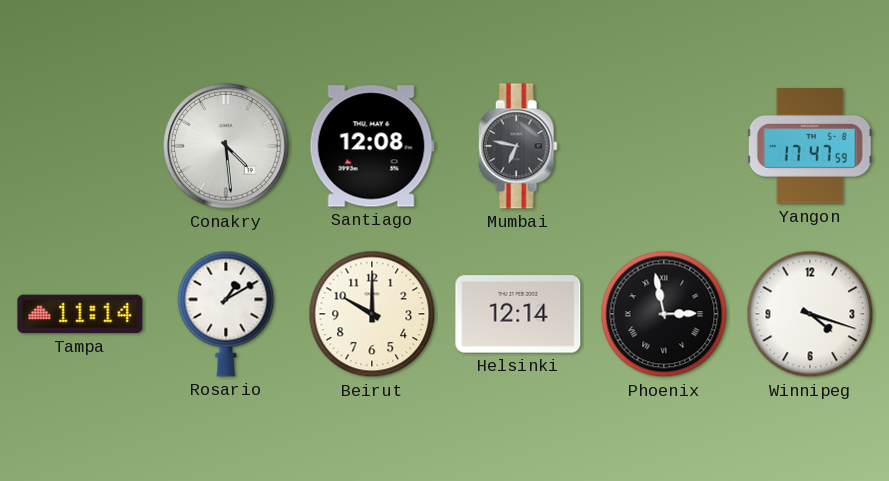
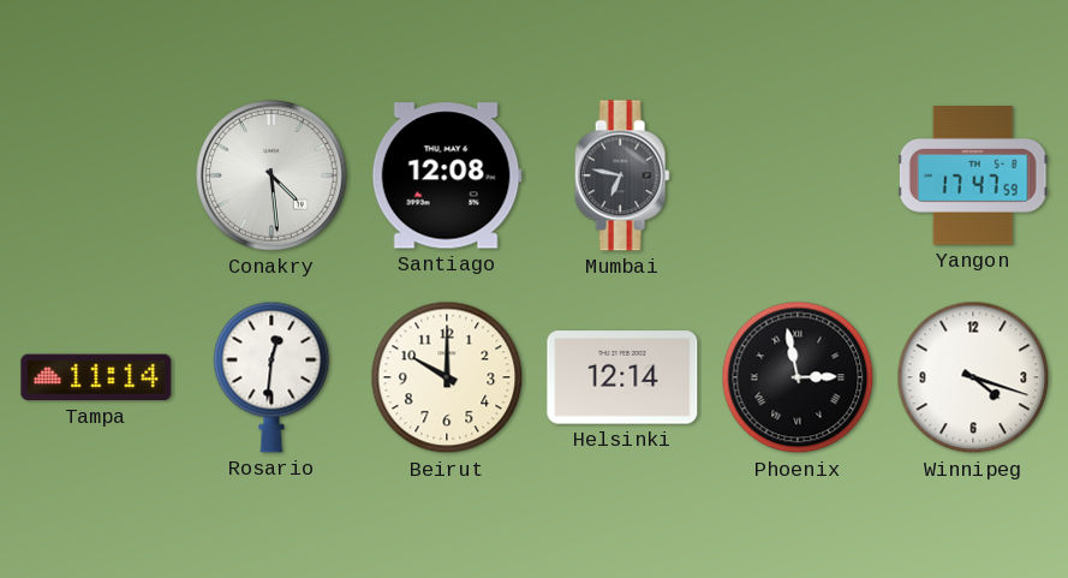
Rosario: 1:10 -> 12:31
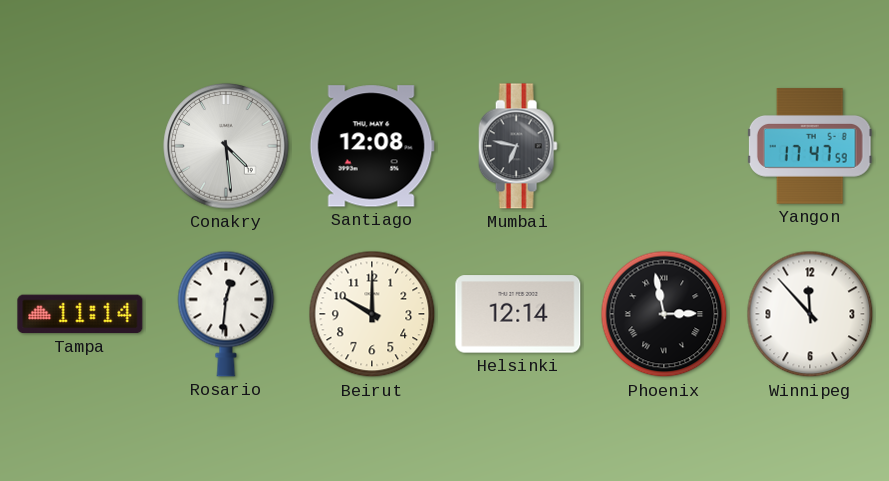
Winnipeg: 4:18 -> 11:53
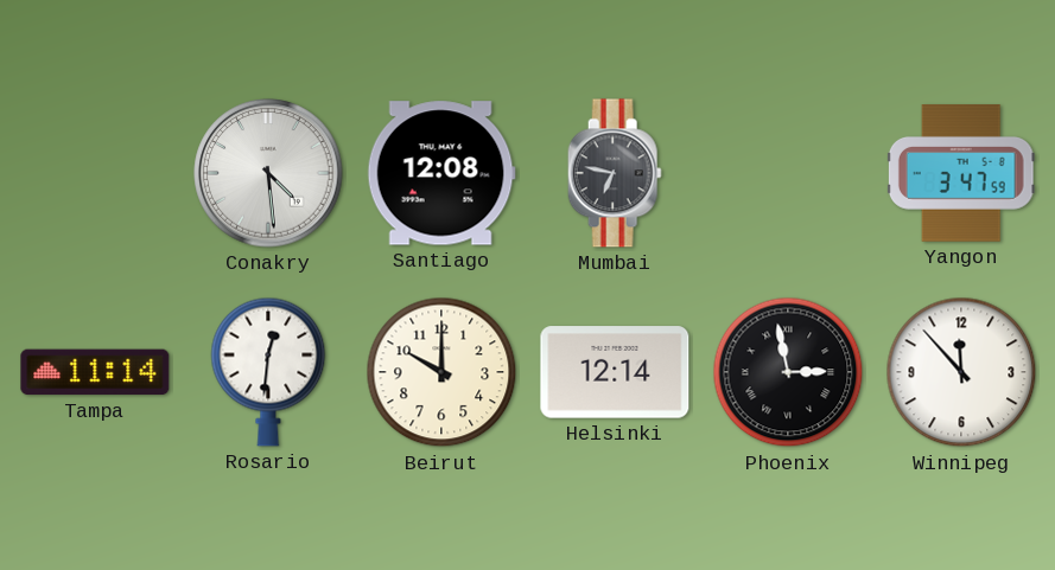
Yangon: 17:47 -> 3:47
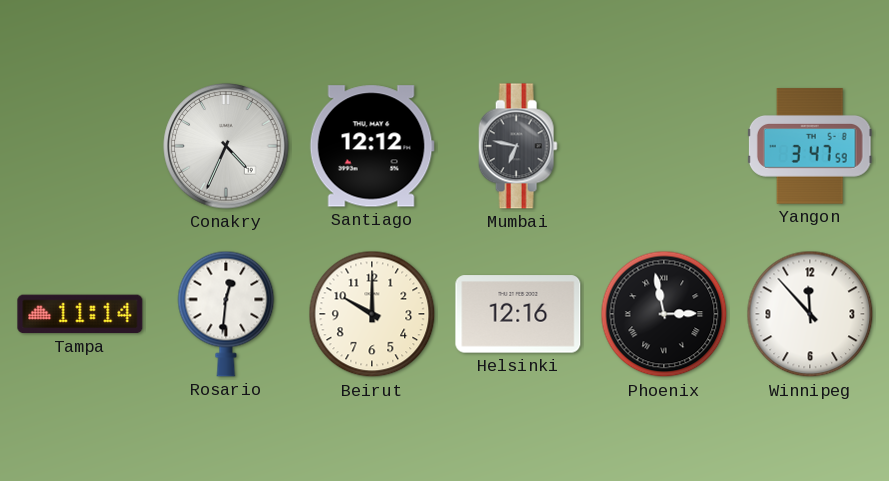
Conakry: 4:29 -> 4:34
Santiago: 12:08 -> 12:12
Helsinki: 12:14 -> 12:16
